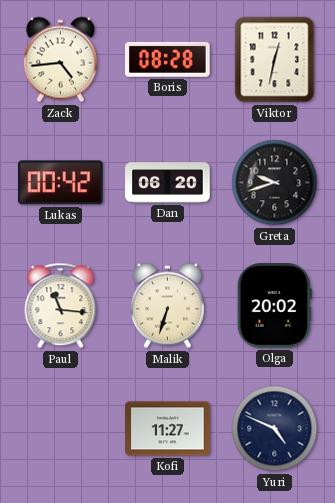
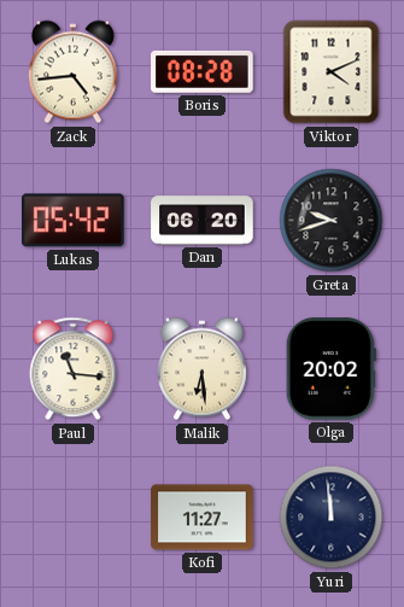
Viktor: 12:32 -> 4:11
Lukas: 00:42 -> 05:42
Malik: 6:33 -> 6:29
Yuri: 4:49 -> 11:59
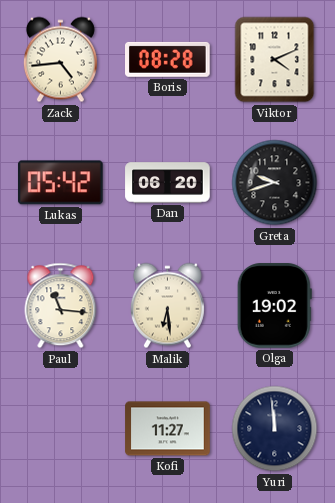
Olga: 20:02 -> 19:02
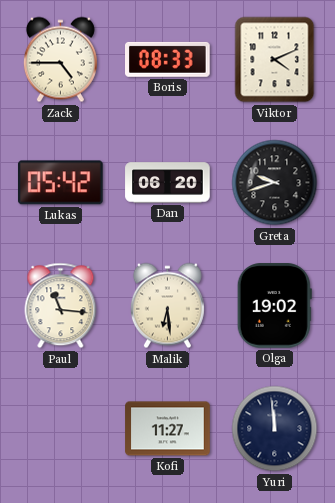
Zack: 4:44 -> 4:45
Boris: 08:28 -> 08:33
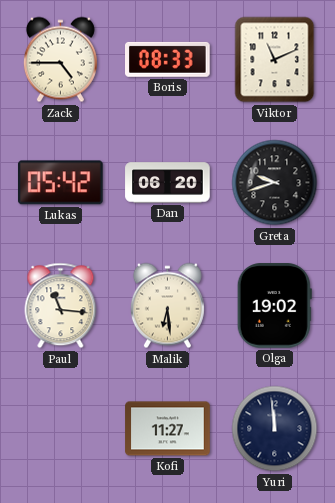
Viktor: 4:11 -> 11:11
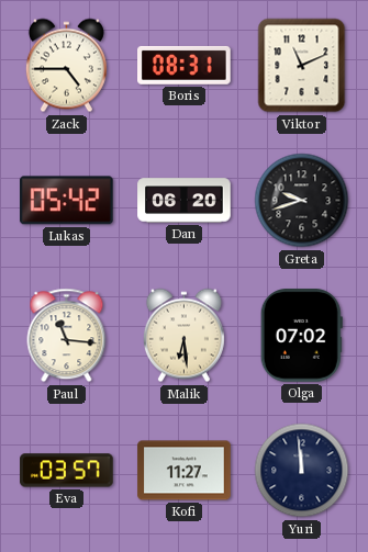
Boris: 08:33 -> 08:31
Olga: 19:02 -> 07:02
Eva: none -> 03:57
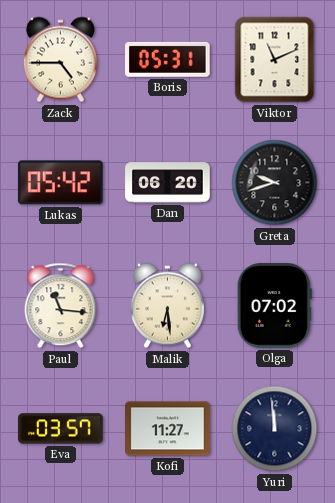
Boris: 08:31 -> 05:31
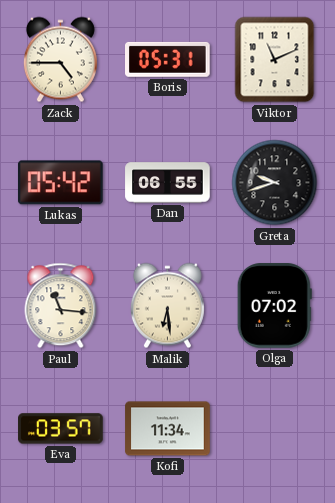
Dan: 06:20 -> 06:55
Kofi: 11:27 -> 11:34
Yuri: 11:59 -> none
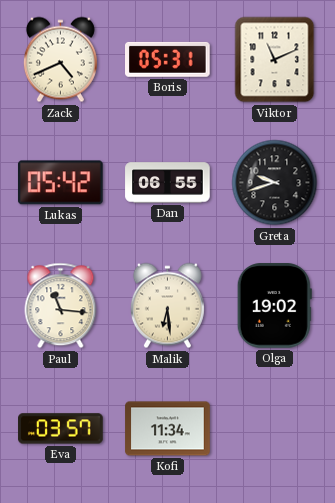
Zack: 4:45 -> 4:41
Olga: 07:02 -> 19:02
